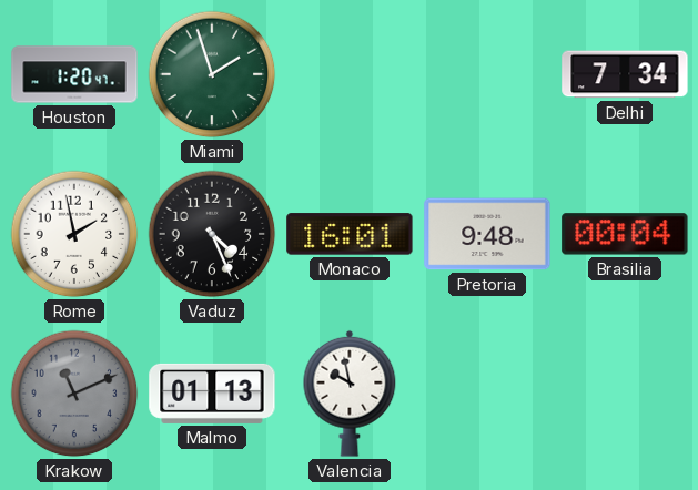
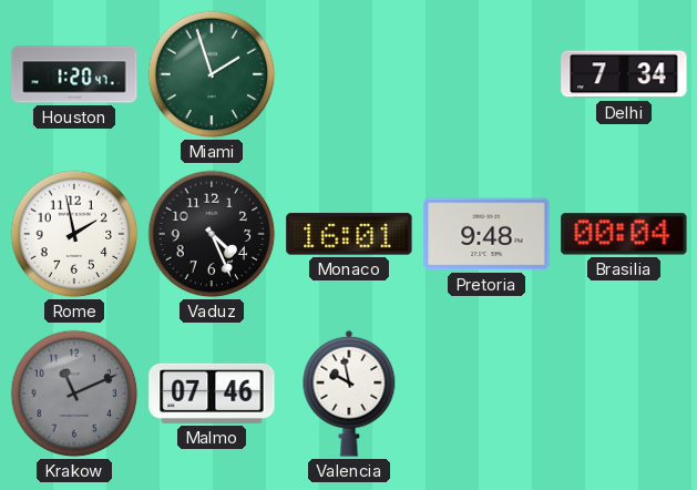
Malmo: 01:13 -> 07:46
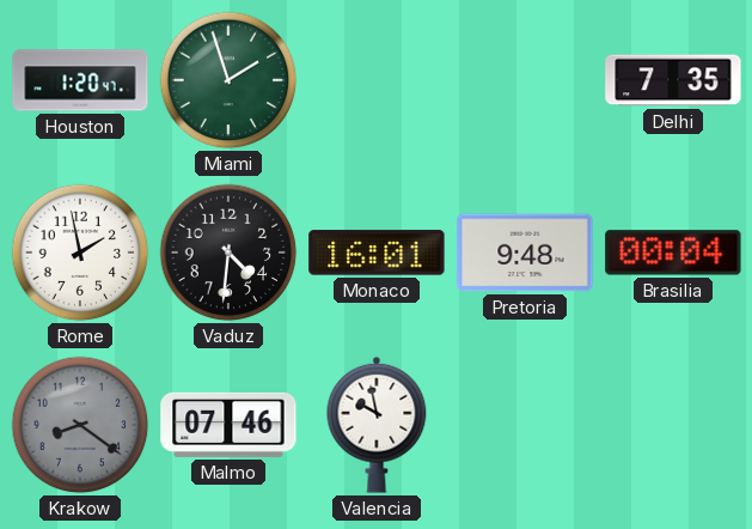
Delhi: 7:34 -> 7:35
Vaduz: 4:26 -> 4:31
Krakow: 11:11 -> 8:21
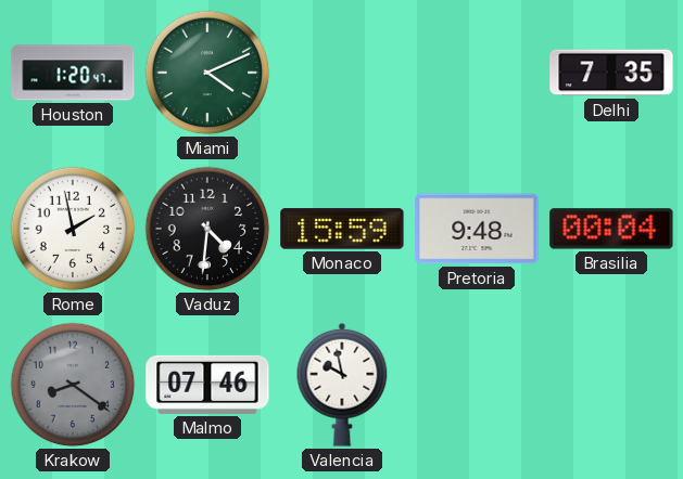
Miami: 1:57 -> 4:11
Monaco: 16:01 -> 15:59
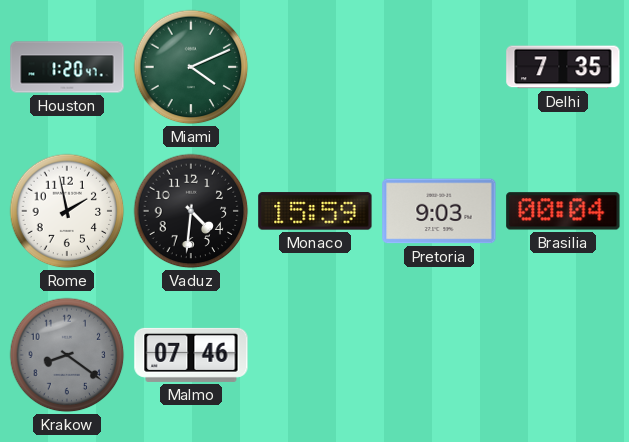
Pretoria: 9:48 -> 9:03
Valencia: 9:58 -> none
